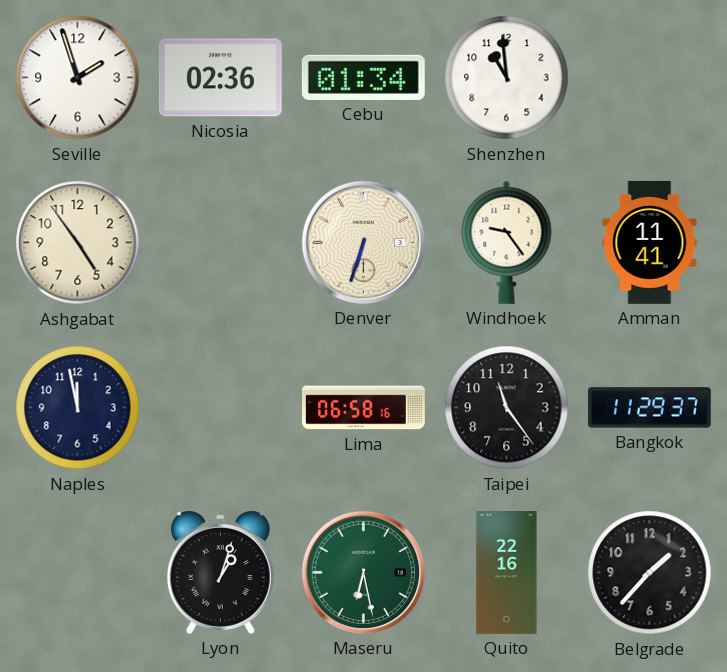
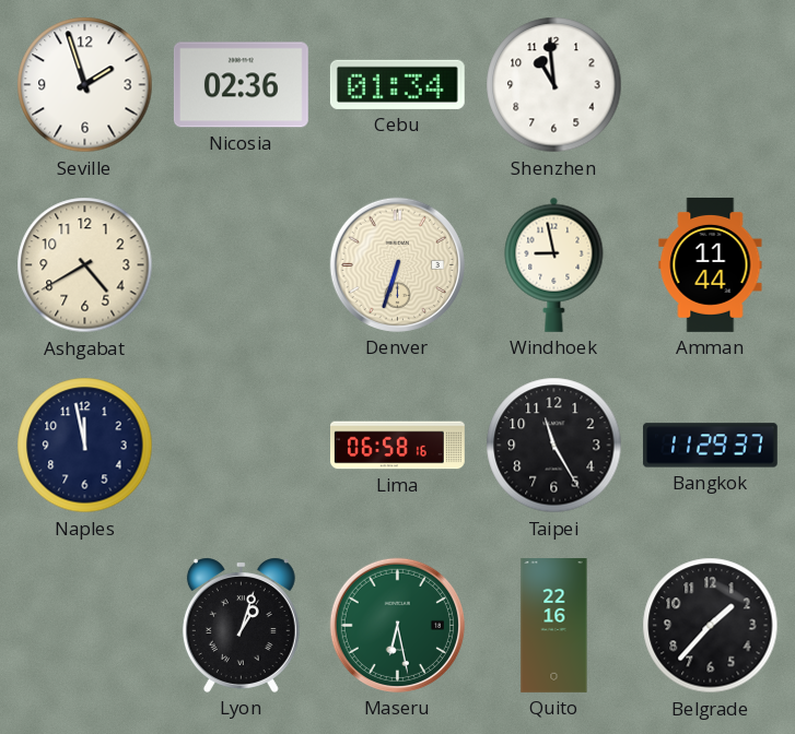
Ashgabat: 4:54 -> 4:40
Windhoek: 9:24 -> 8:58
Amman: 11:41 -> 11:44
Taipei: 11:24 -> 11:25
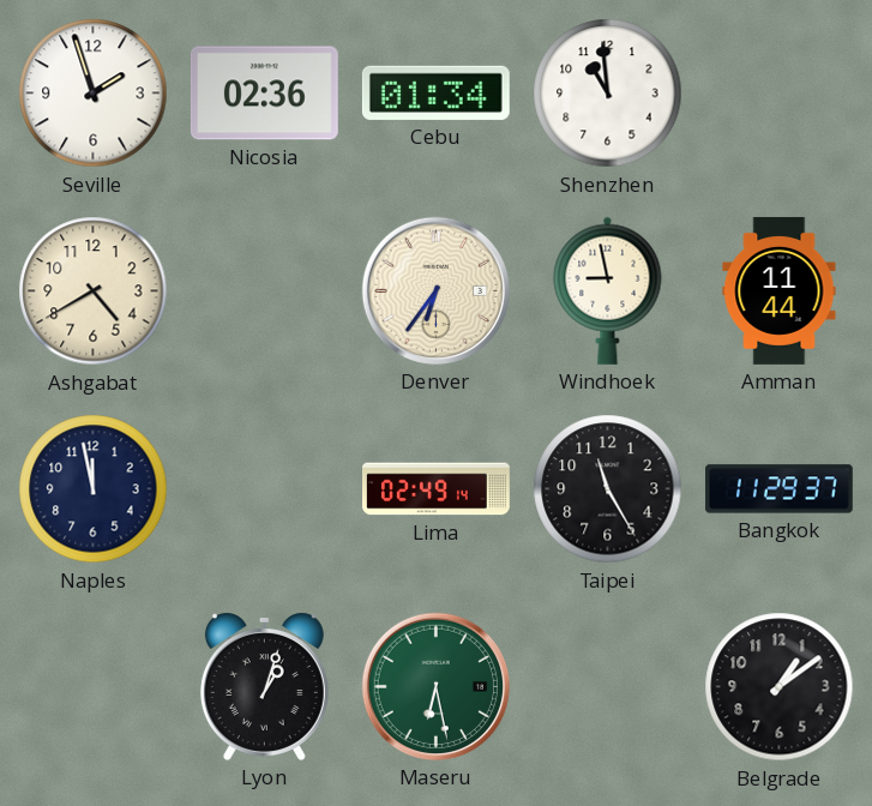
Denver: 6:33 -> 6:36
Lima: 06:58 -> 02:49
Quito: 22:16 -> none
Belgrade: 1:37 -> 1:09
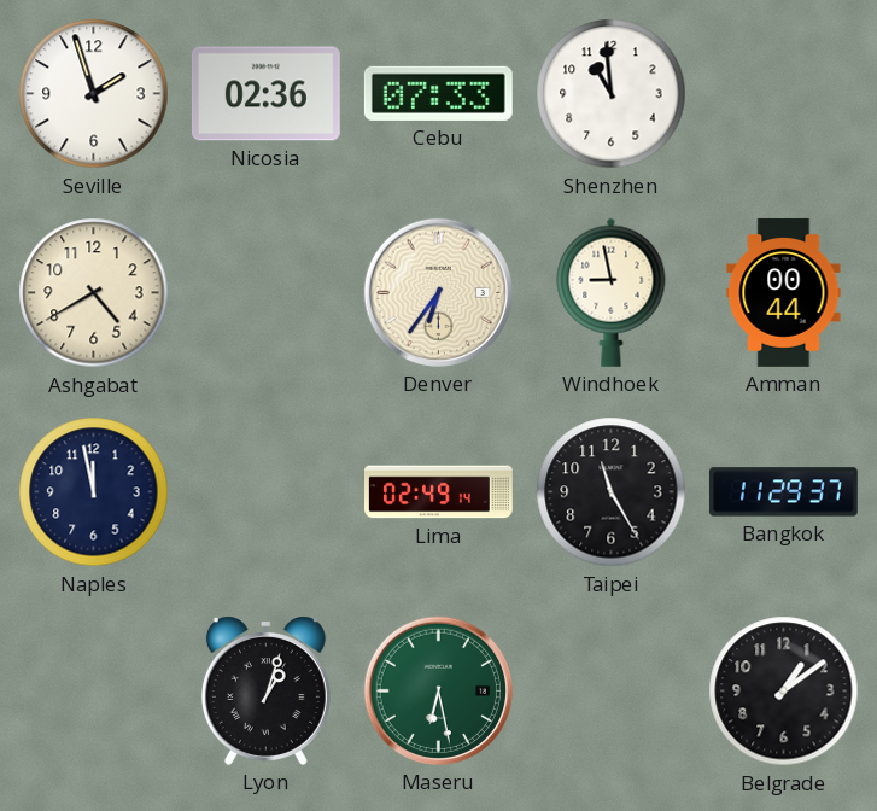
Cebu: 01:34 -> 07:33
Amman: 11:44 -> 00:44
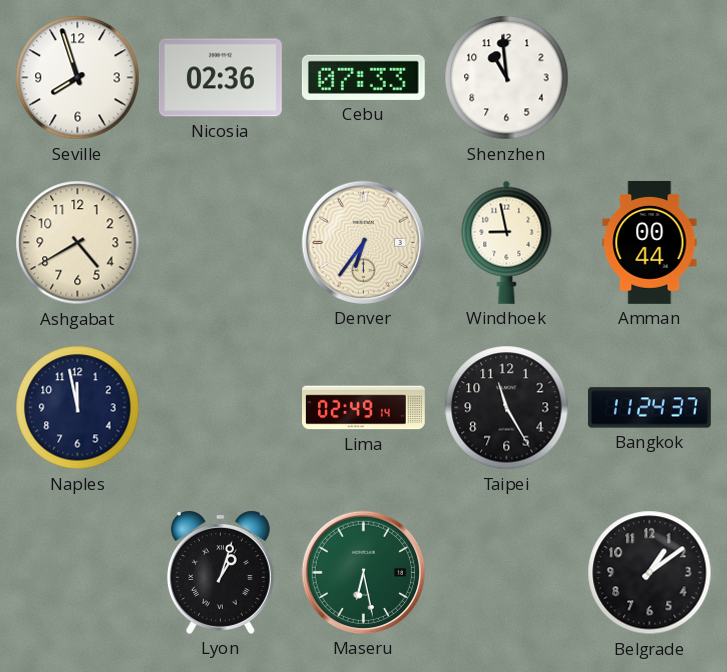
Seville: 1:57 -> 7:57
Bangkok: 11:29 -> 11:24
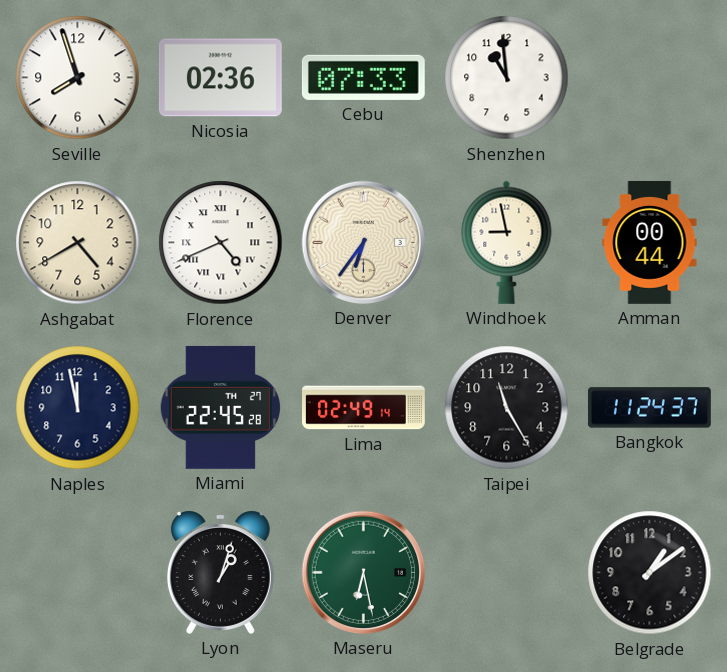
Florence: none -> 4:41
Miami: none -> 22:45
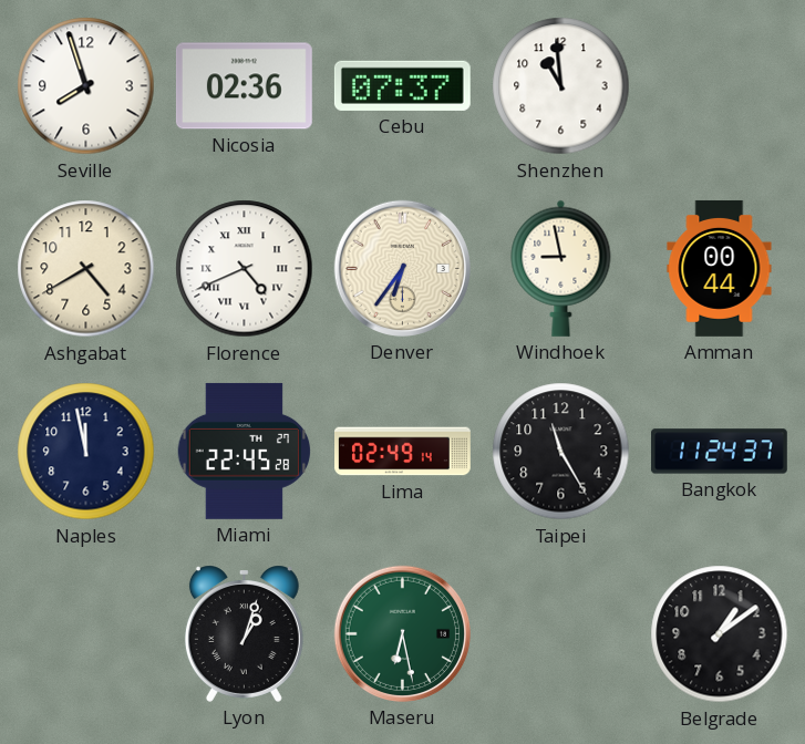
Cebu: 07:33 -> 07:37
